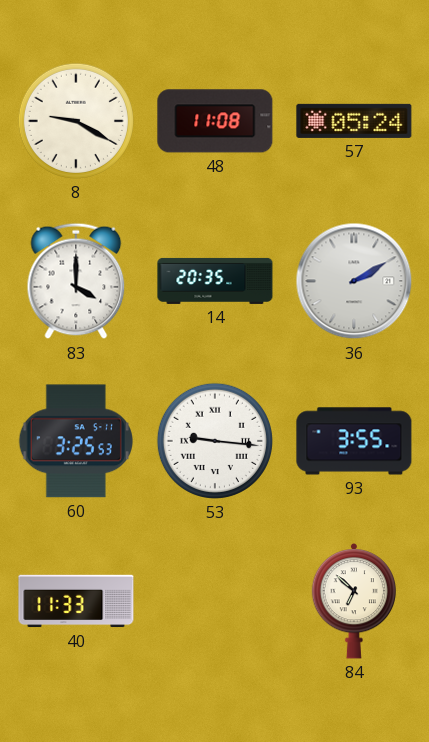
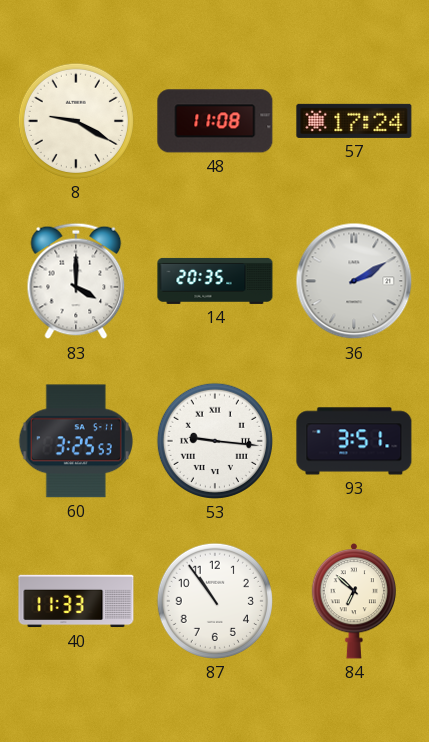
57: 05:24 -> 17:24
93: 3:55 -> 3:51
87: none -> 10:54
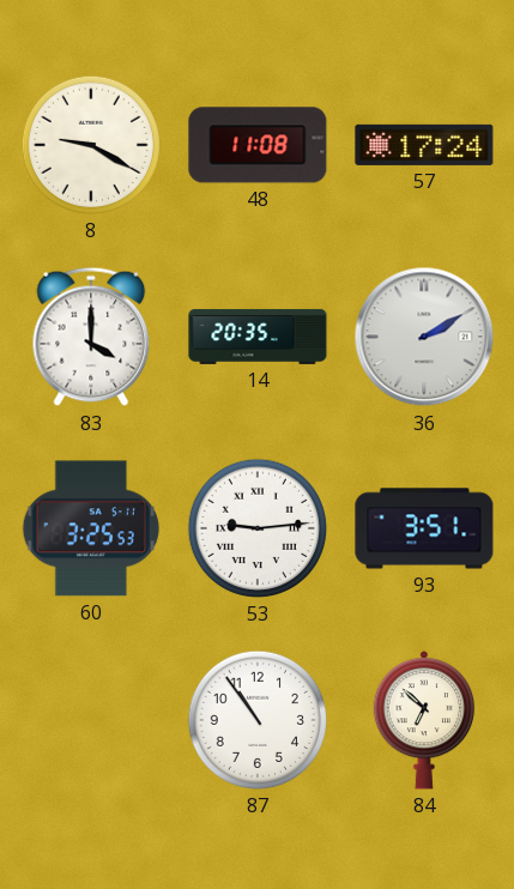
53: 9:16 -> 9:14
40: 11:33 -> none
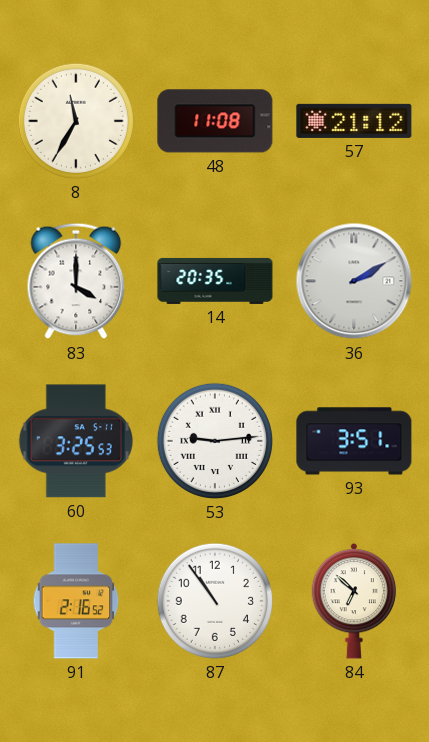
8: 9:20 -> 11:35
57: 17:24 -> 21:12
91: none -> 2:16
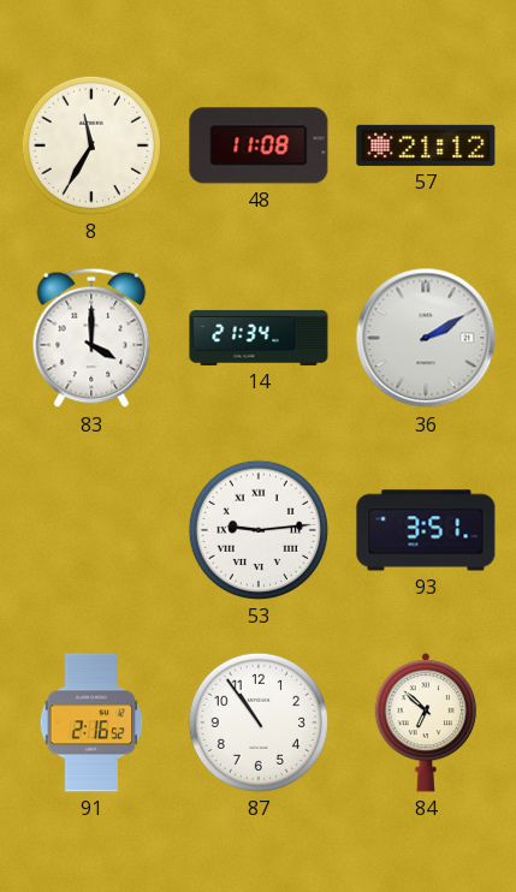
14: 20:35 -> 21:34
60: 3:25 -> none
